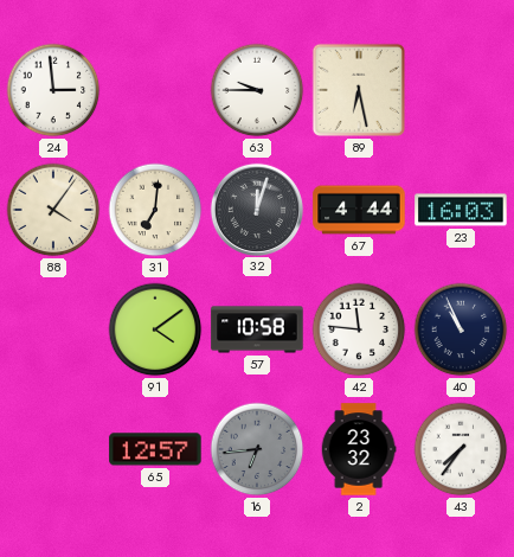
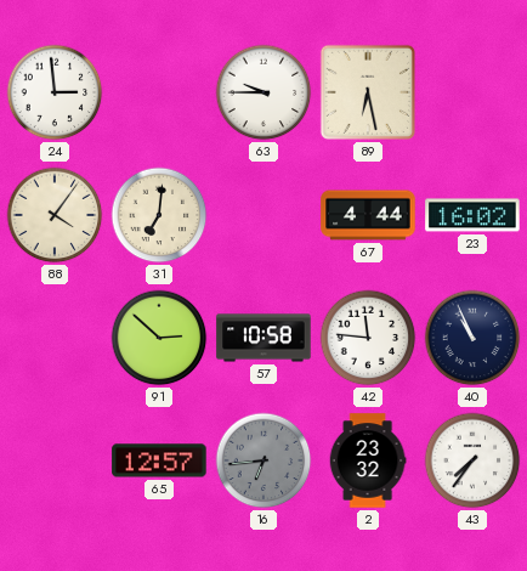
32: 12:03 -> none
23: 16:03 -> 16:02
91: 4:09 -> 2:52
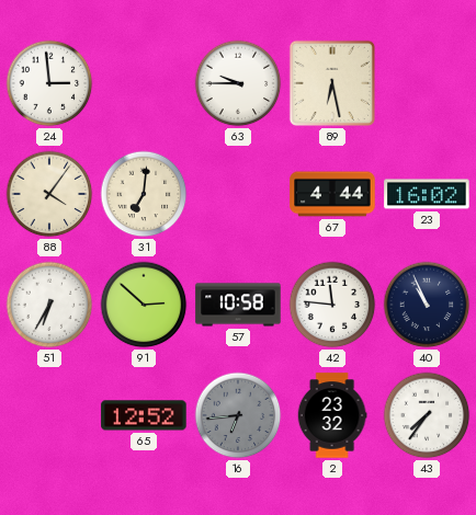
51: none -> 6:35
65: 12:57 -> 12:52
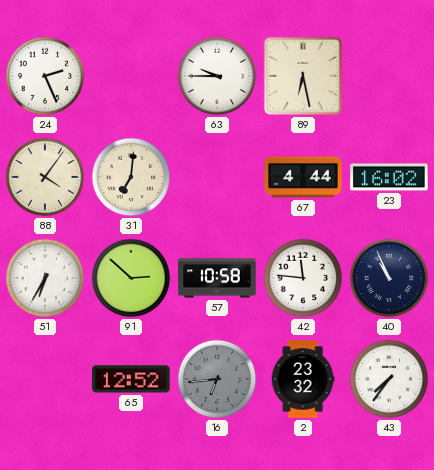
24: 2:59 -> 2:26
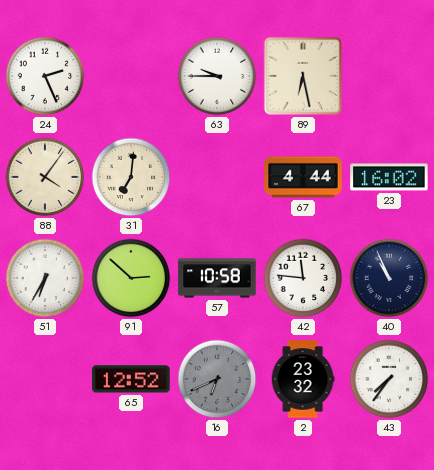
16: 6:44 -> 6:41
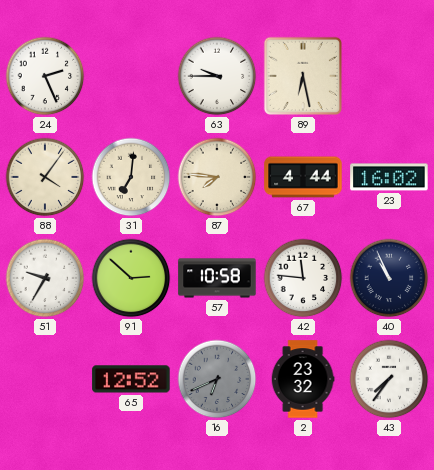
87: none -> 7:46
51: 6:35 -> 9:35
